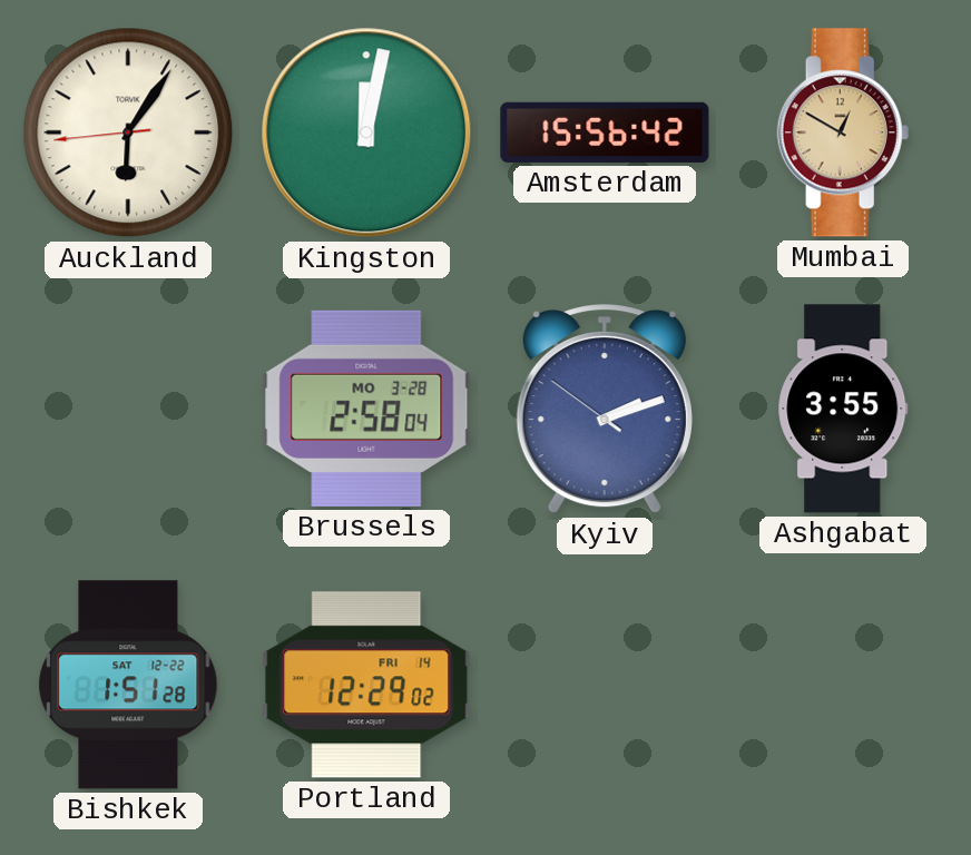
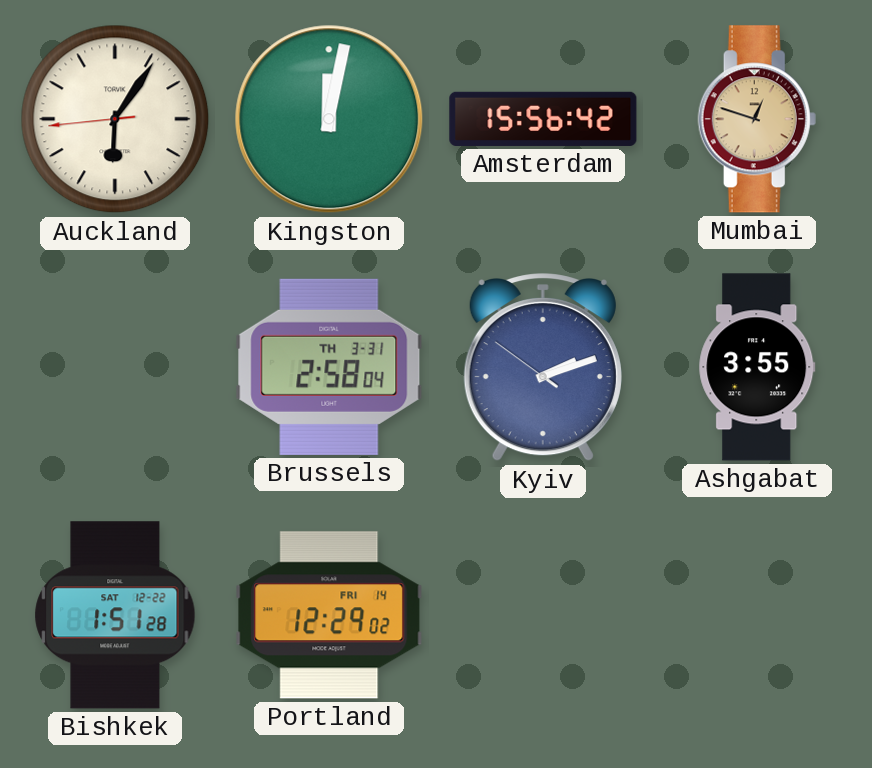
Mumbai: 12:50 -> 12:48
Brussels date: MO 3-28 -> TH 3-31
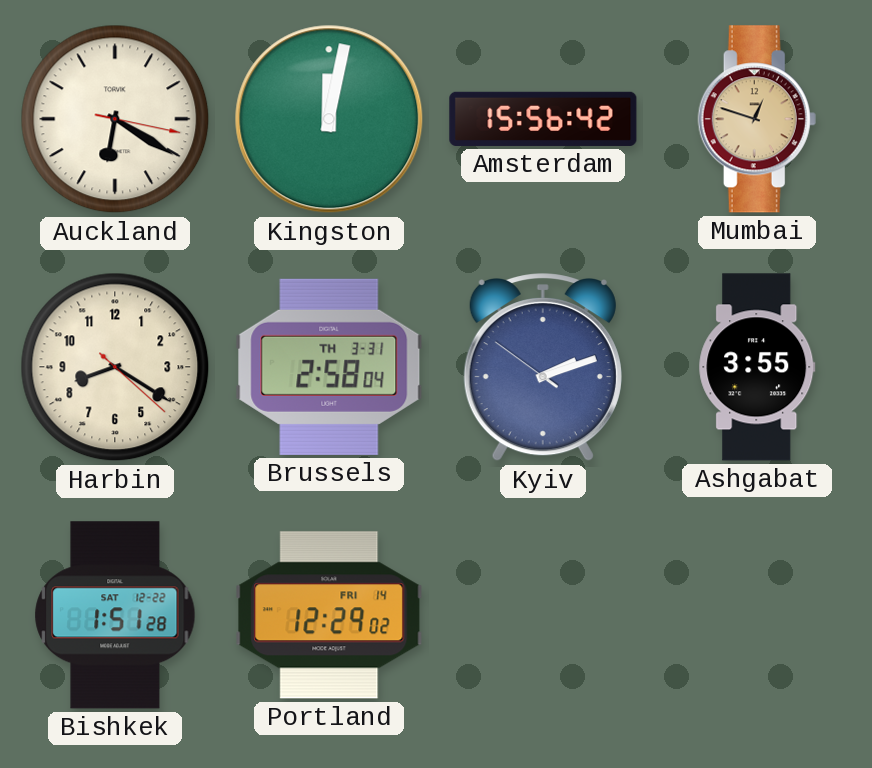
Auckland: 6:05 -> 6:20
Harbin: none -> 8:20
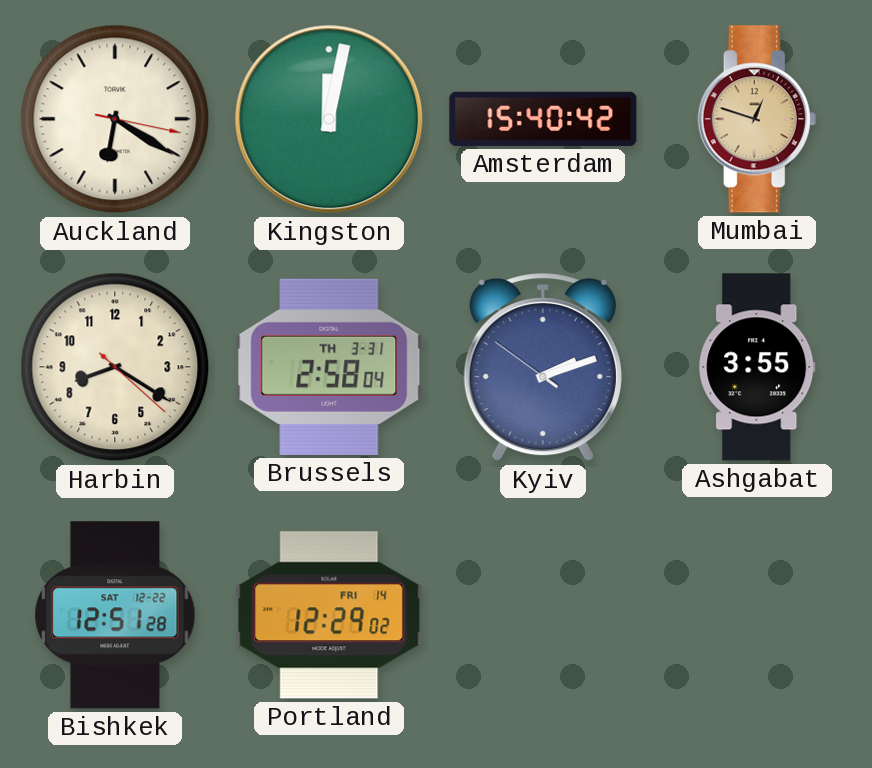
Amsterdam: 15:56 -> 15:40
Bishkek: 1:51 -> 12:51
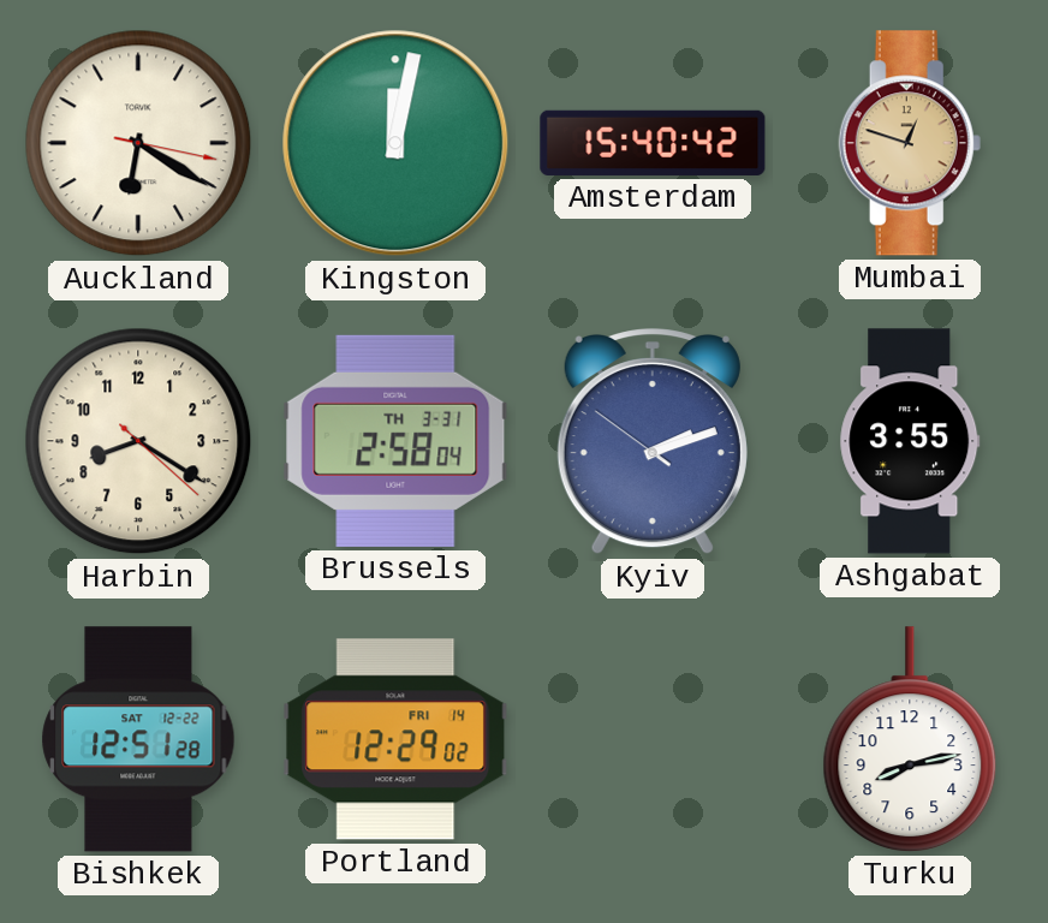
Turku: none -> 8:13
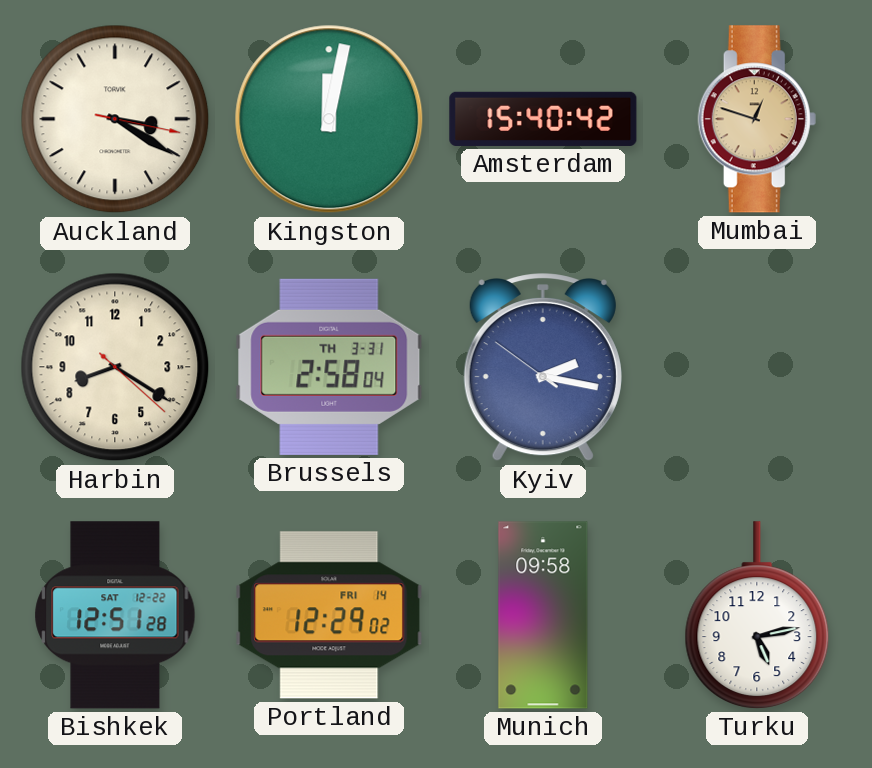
Auckland: 6:20 -> 3:20
Kyiv: 2:11 -> 2:16
Ashgabat: 3:55 -> none
Munich: none -> 09:58
Turku: 8:13 -> 5:13
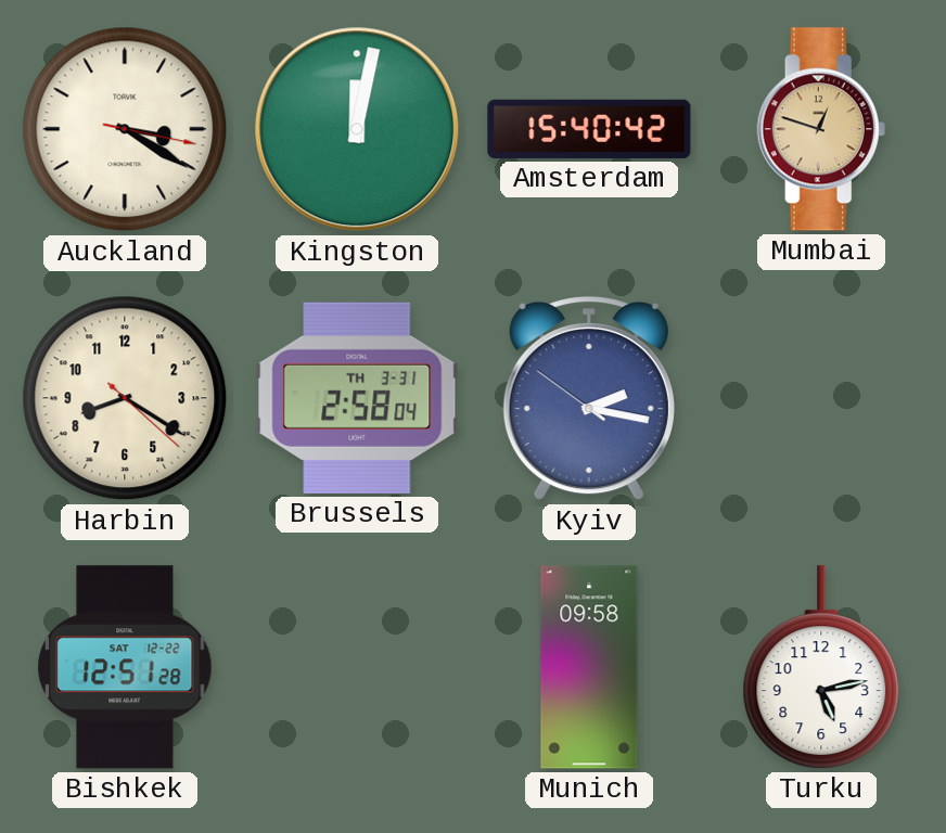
Portland: 12:29 -> none
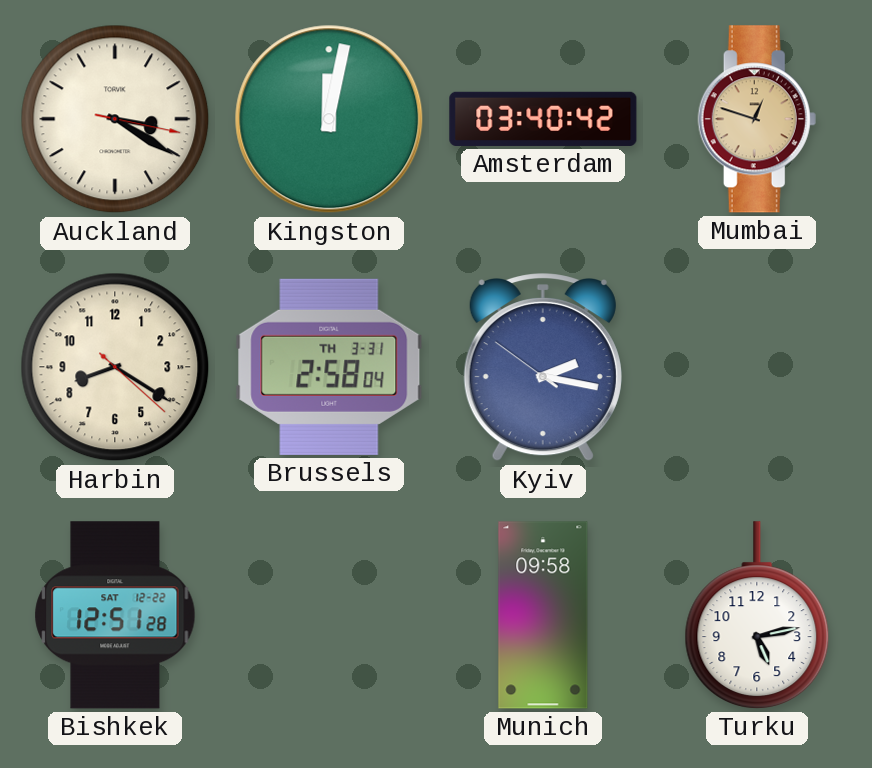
Amsterdam: 15:40 -> 03:40
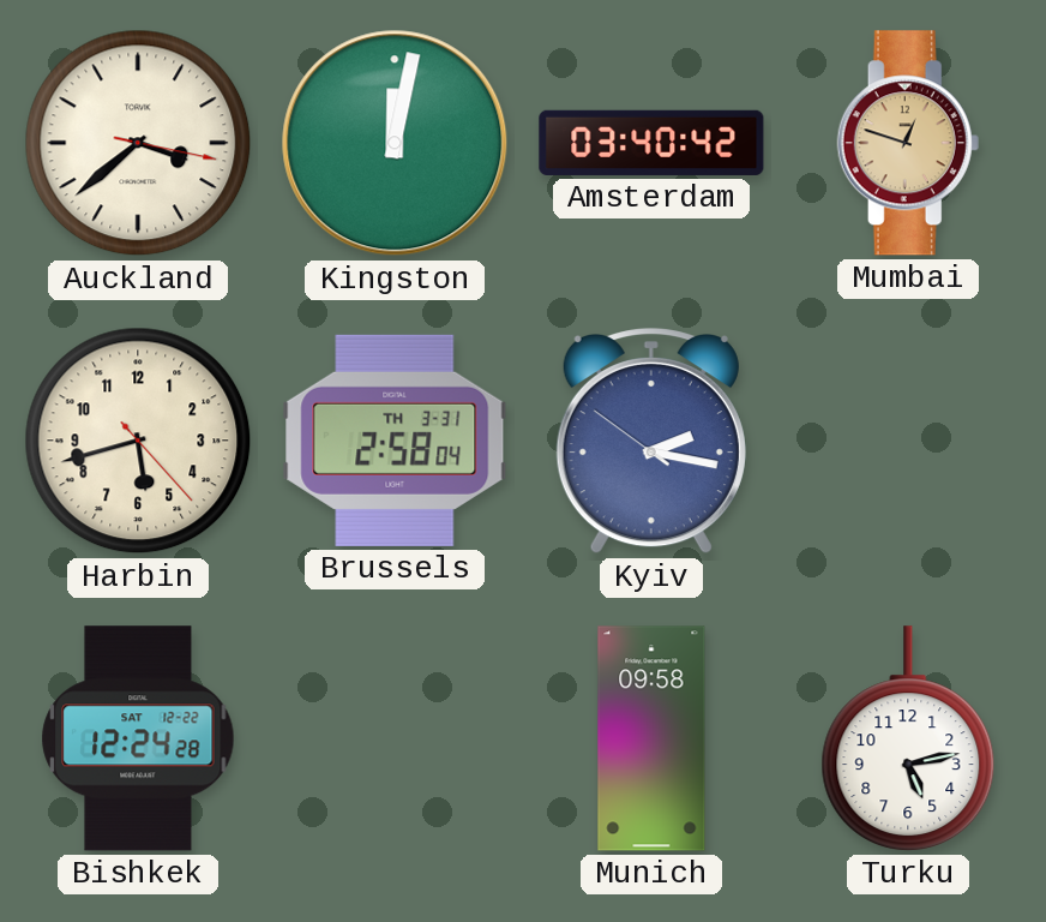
Auckland: 3:20 -> 3:38
Harbin: 8:20 -> 5:42
Bishkek: 12:51 -> 12:24
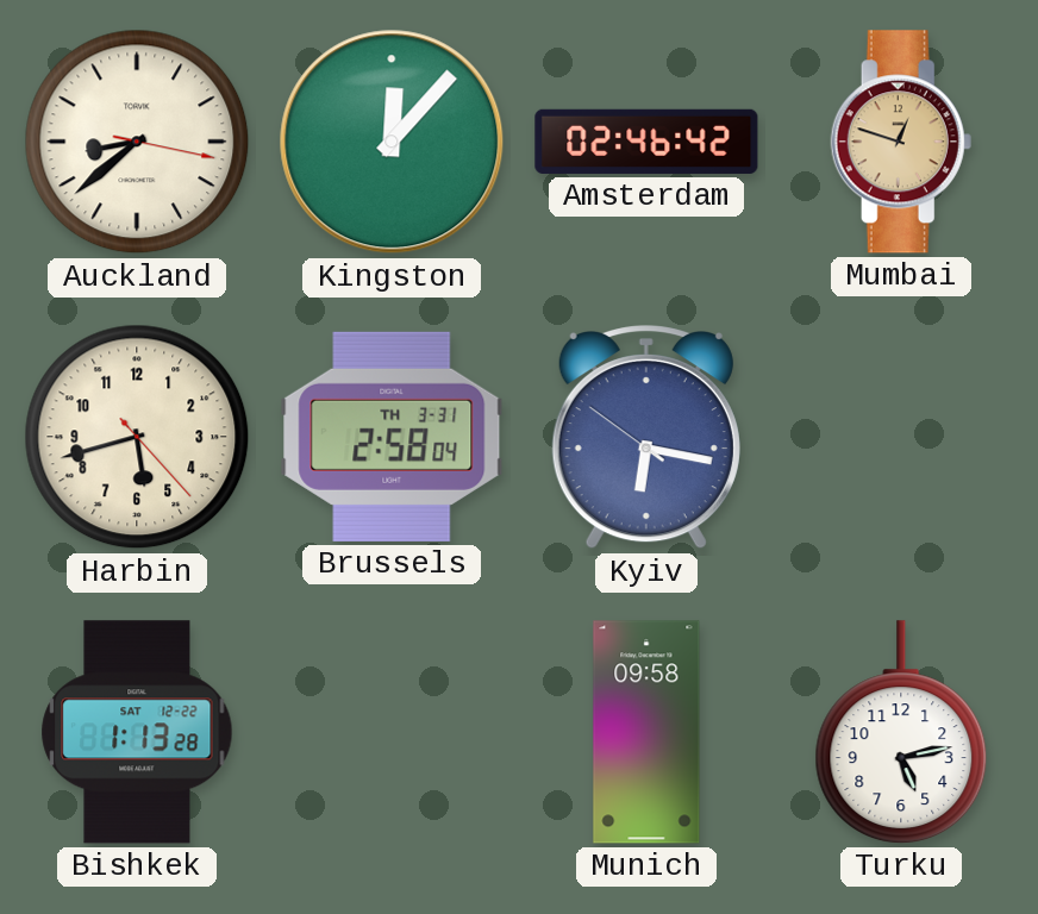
Auckland: 3:38 -> 8:38
Kingston: 12:02 -> 12:07
Amsterdam: 03:40 -> 02:46
Kyiv: 2:16 -> 6:16
Bishkek: 12:24 -> 1:13
